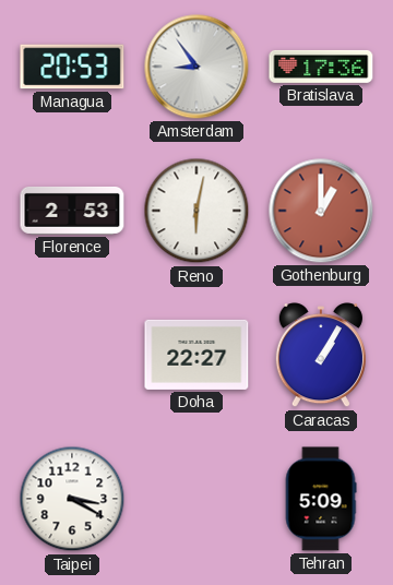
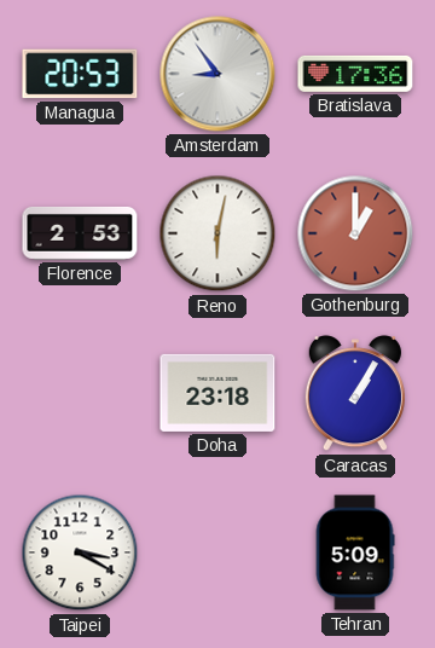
Doha: 22:27 -> 23:18
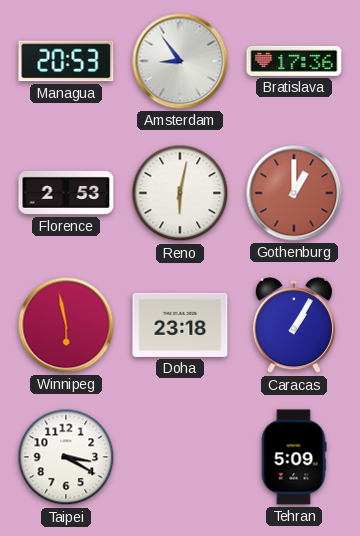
Winnipeg: none -> 5:58
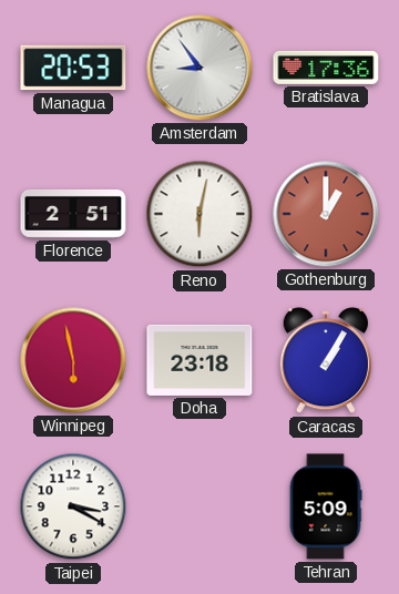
Florence: 2:53 -> 2:51
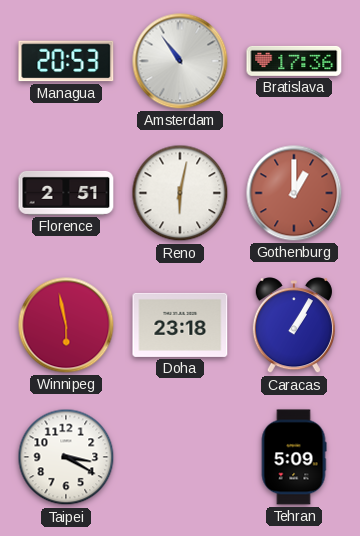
Amsterdam: 8:54 -> 10:54
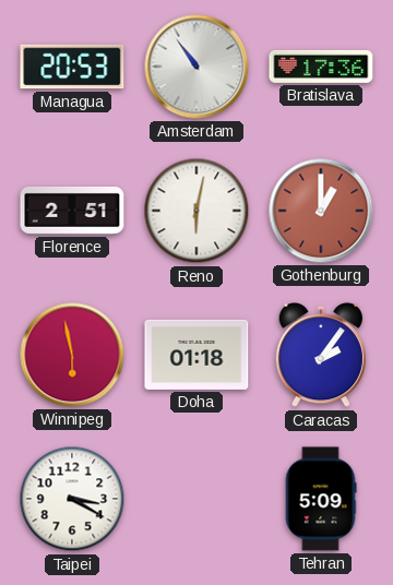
Doha: 23:18 -> 01:18
Caracas: 1:05 -> 2:06
